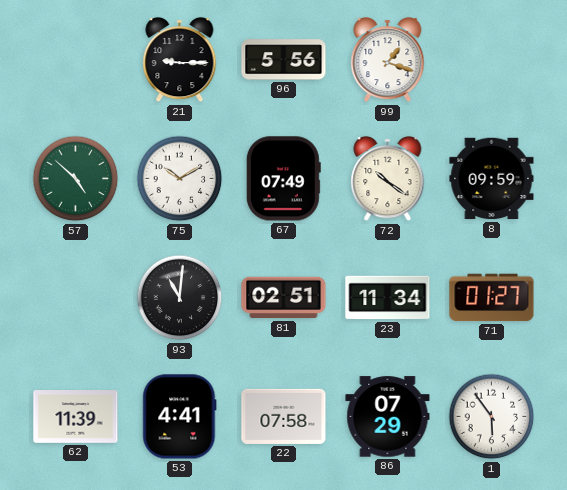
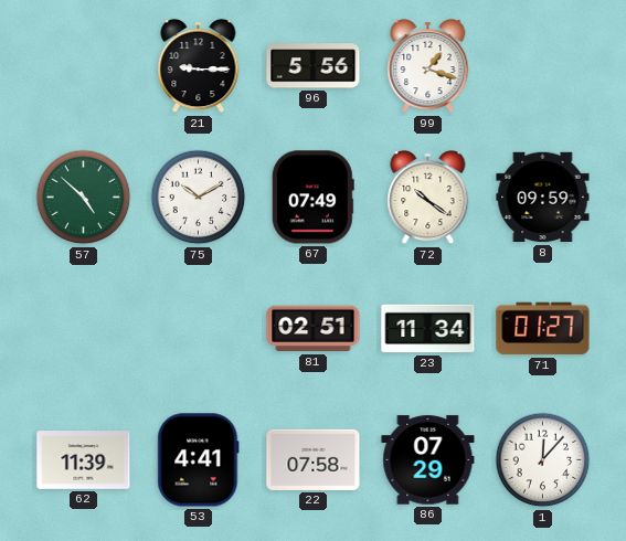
93: 11:01 -> none
1: 5:54 -> 12:07
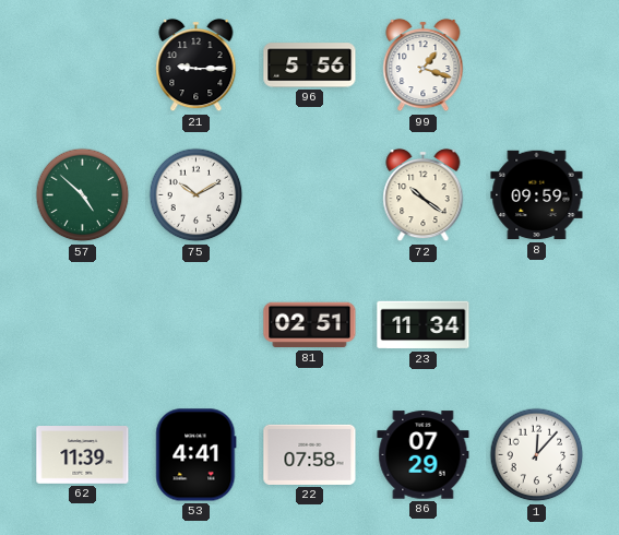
67: 07:49 -> none
71: 01:27 -> none
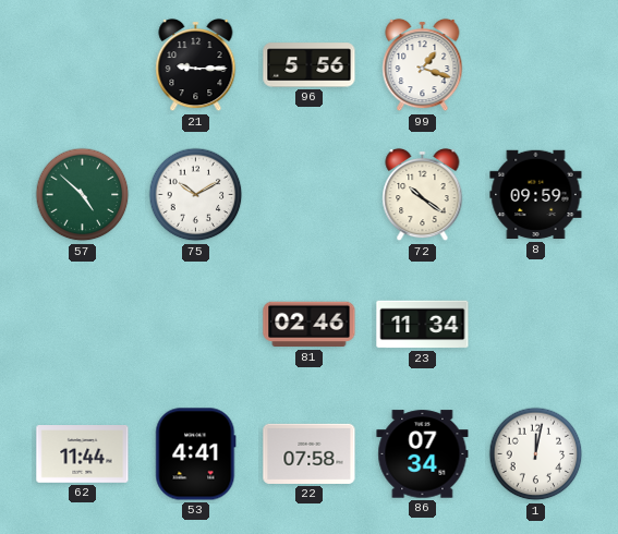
81: 02:51 -> 02:46
62: 11:39 -> 11:44
86: 07:29 -> 07:34
1: 12:07 -> 12:02
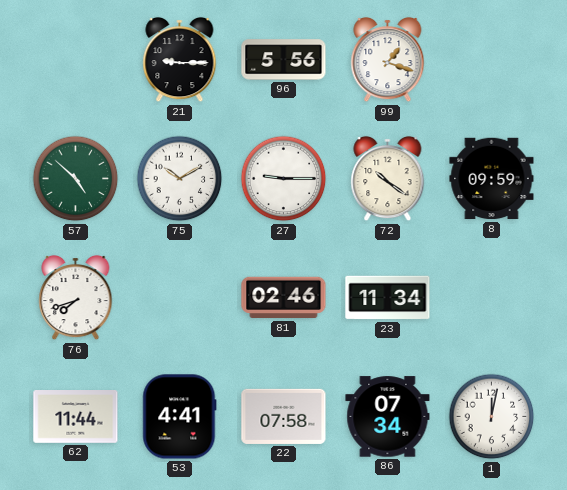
27: none -> 9:15
76: none -> 7:42
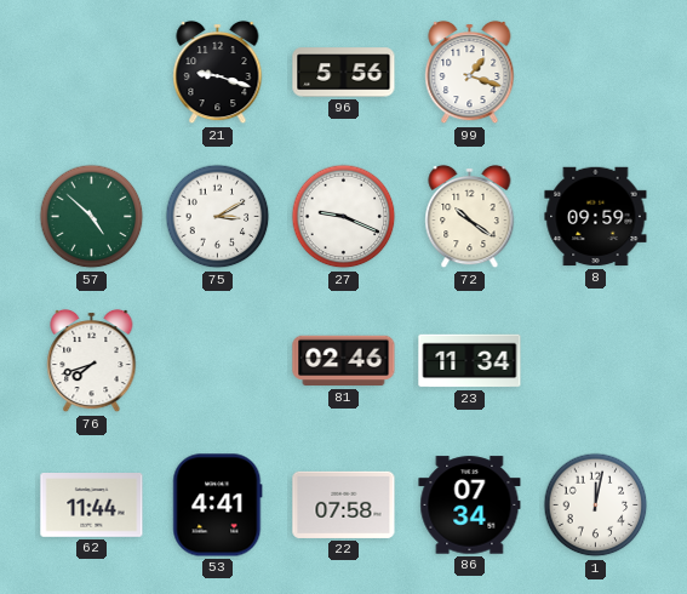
21: 9:15 -> 9:18
75: 10:10 -> 3:10
27: 9:15 -> 9:19
